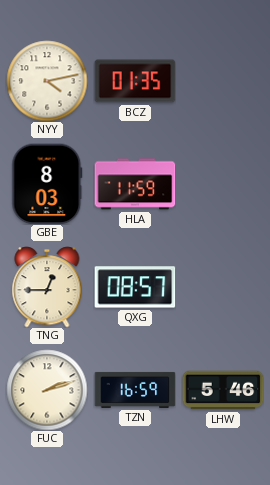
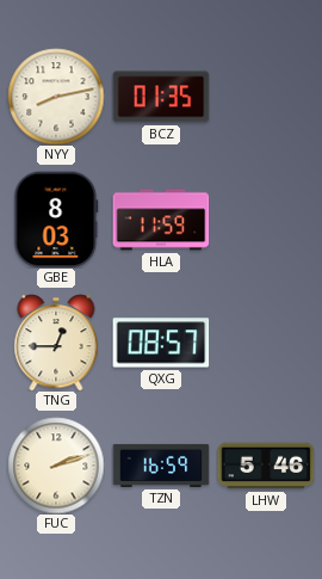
NYY: 4:13 -> 8:13
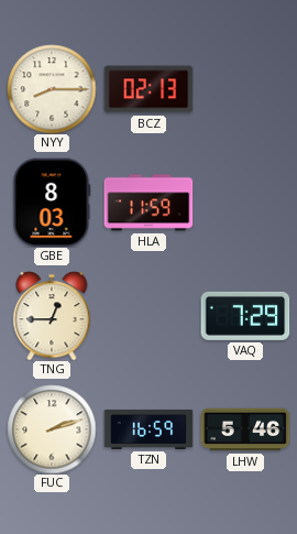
NYY: 8:13 -> 8:15
BCZ: 01:35 -> 02:13
QXG: 08:57 -> none
VAQ: none -> 7:29
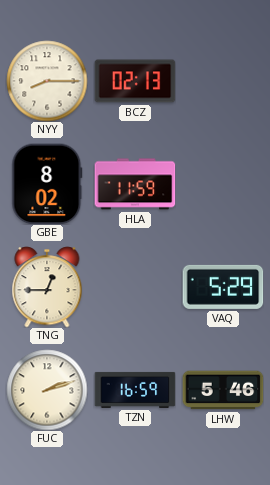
GBE: 8:03 -> 8:02
VAQ: 7:29 -> 5:29
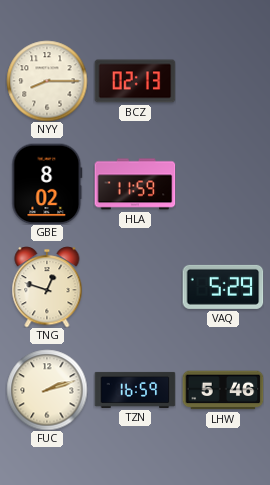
TNG: 12:45 -> 12:48
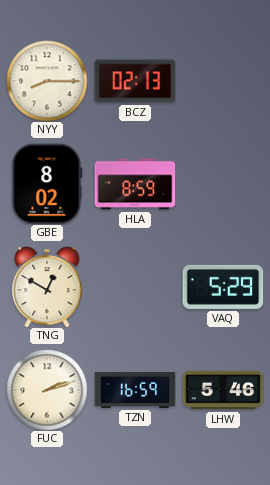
HLA: 11:59 -> 8:59
TNG: 12:48 -> 12:50
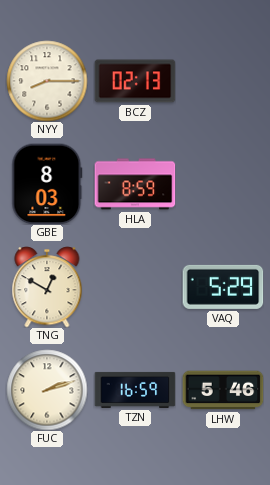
GBE: 8:02 -> 8:03
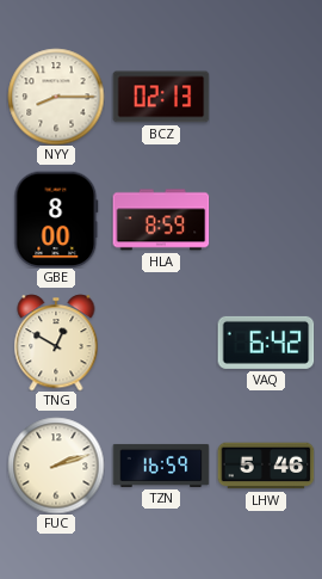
GBE: 8:03 -> 8:00
VAQ: 5:29 -> 6:42
